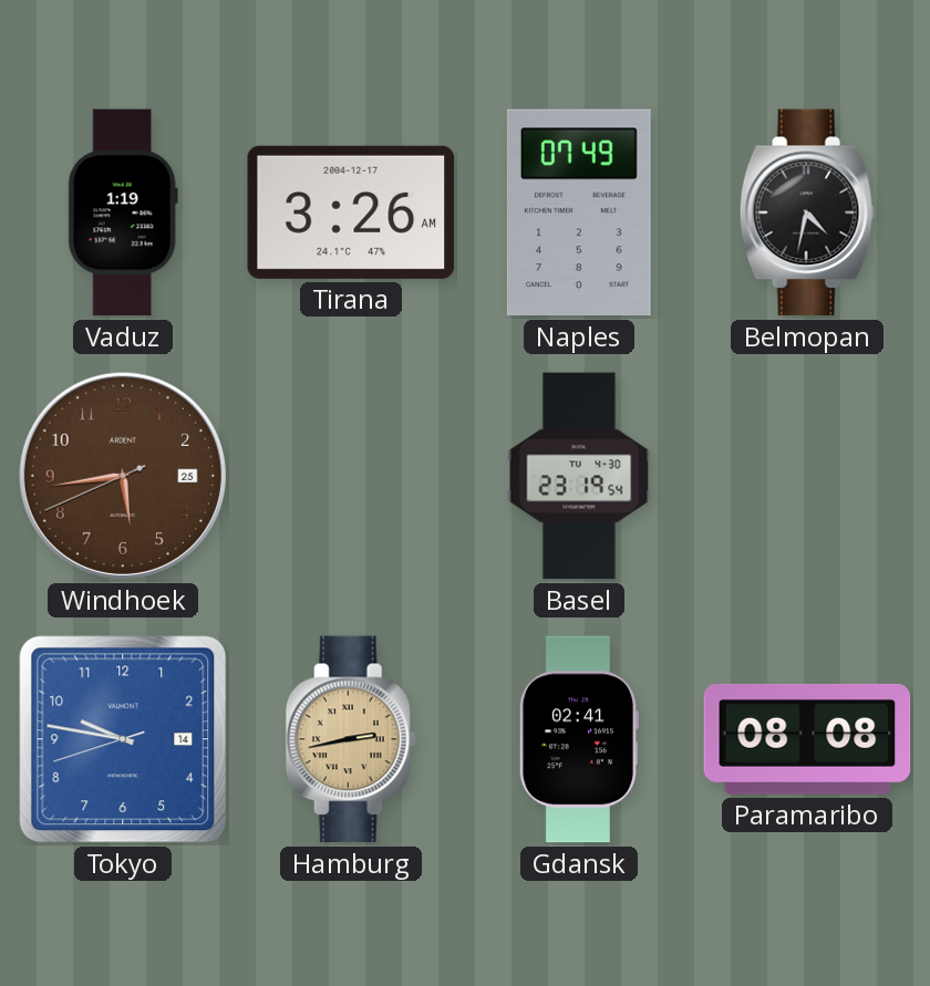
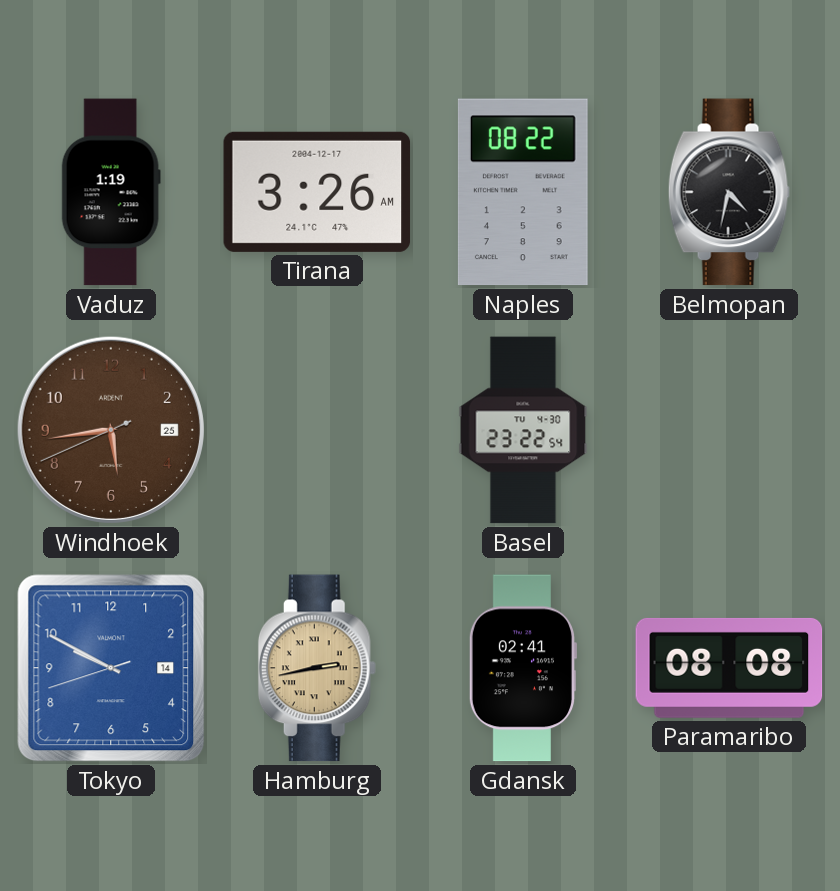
Naples: 07:49 -> 08:22
Basel: 23:19 -> 23:22
Tokyo: 9:46 -> 9:49
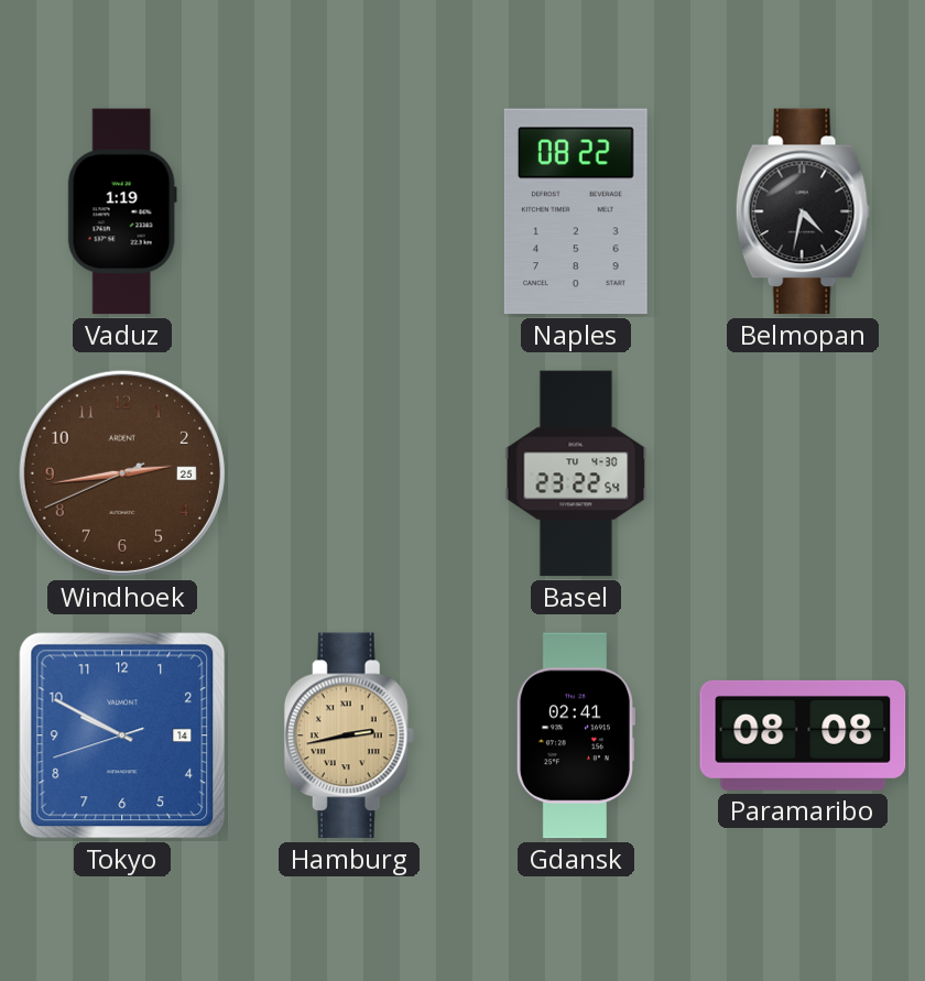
Tirana: 3:26 -> none
Windhoek: 5:43 -> 2:43
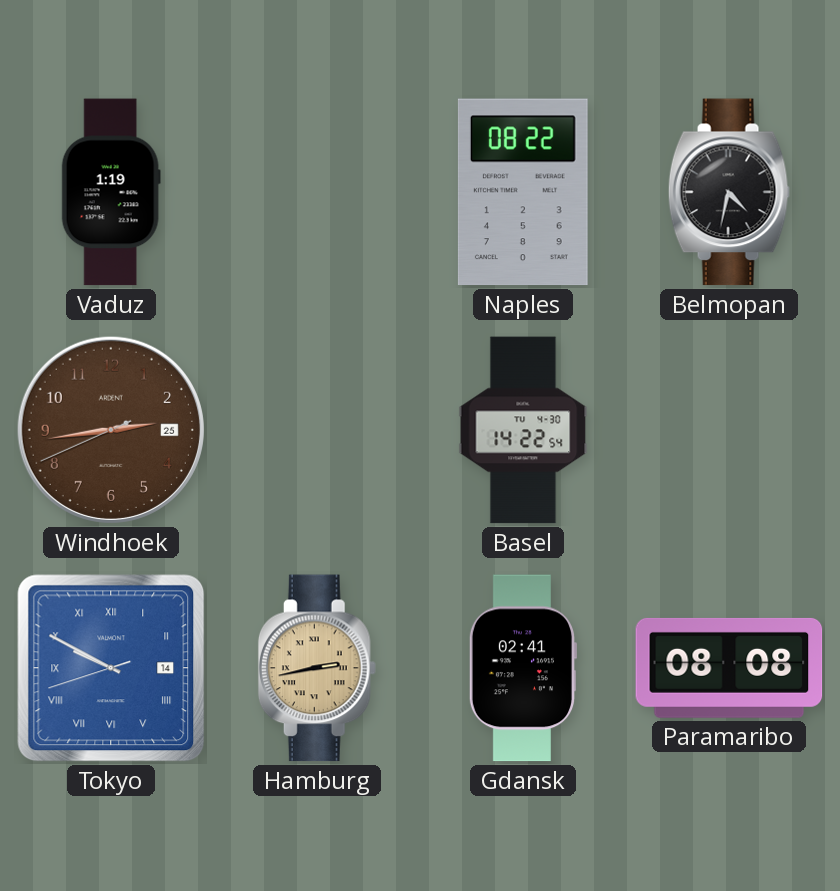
Basel: 23:22 -> 14:22
Tokyo numerals: Arabic -> Roman
